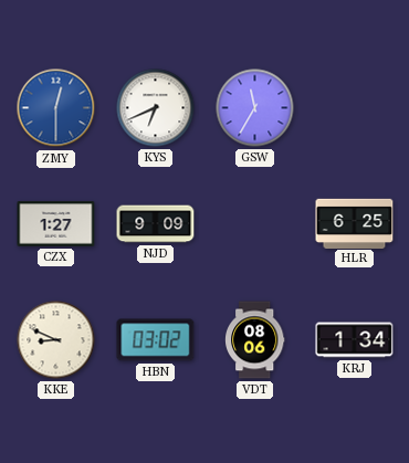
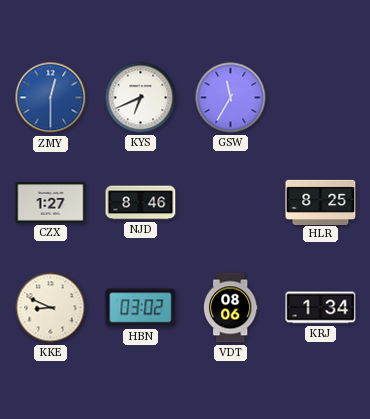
NJD: 9:09 -> 8:46
HLR: 6:25 -> 8:25
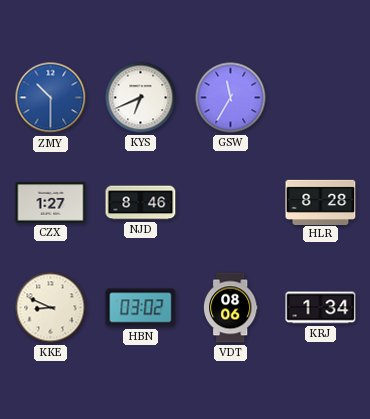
ZMY: 12:30 -> 10:30
HLR: 8:25 -> 8:28
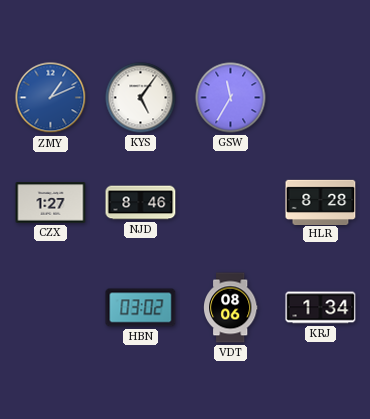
ZMY: 10:30 -> 1:11
KYS: 6:41 -> 5:06
KKE: 8:49 -> none
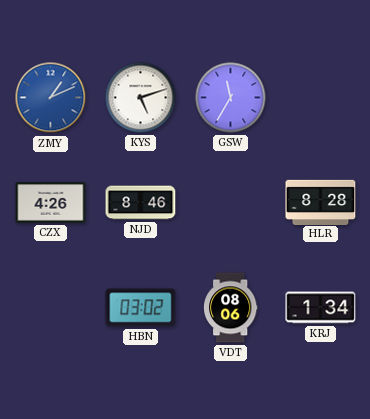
KYS: 5:06 -> 5:12
CZX: 1:27 -> 4:26
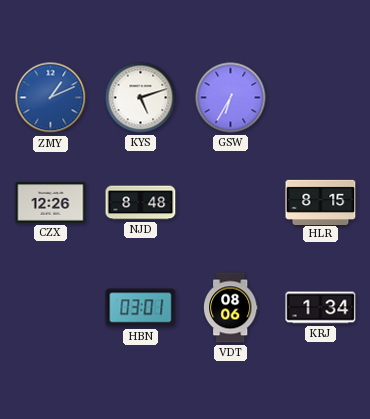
GSW: 11:35 -> 6:35
CZX: 4:26 -> 12:26
NJD: 8:46 -> 8:48
HLR: 8:28 -> 8:15
HBN: 03:02 -> 03:01
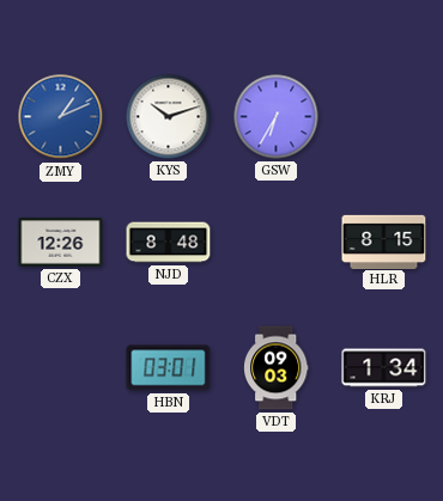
KYS: 5:12 -> 10:12
VDT: 08:06 -> 09:03
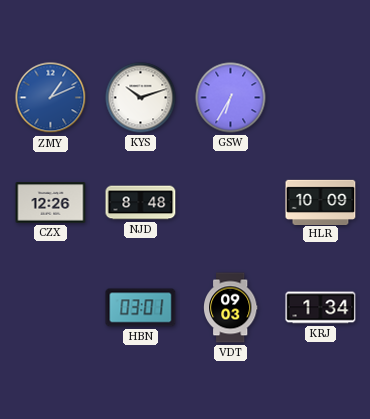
HLR: 8:15 -> 10:09
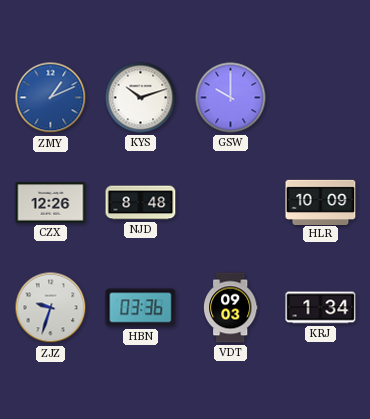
GSW: 6:35 -> 10:00
ZJZ: none -> 9:33
HBN: 03:01 -> 03:36
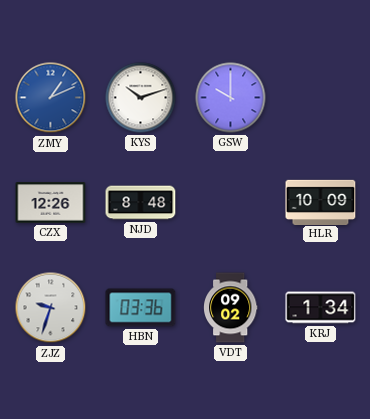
VDT: 09:03 -> 09:02
